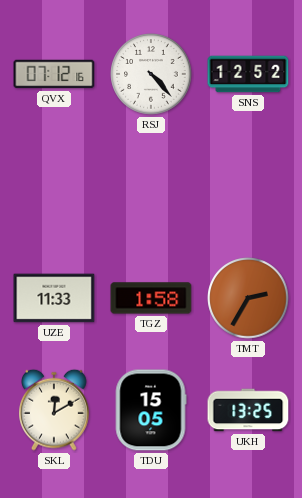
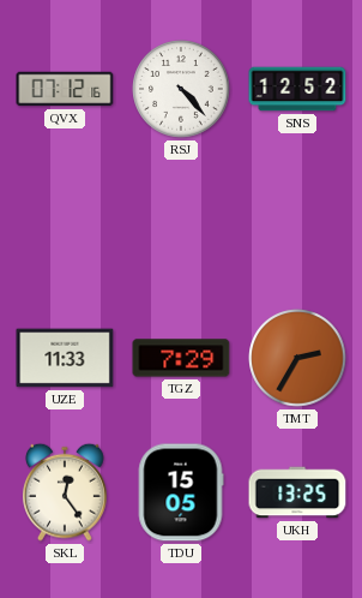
TGZ: 1:58 -> 7:29
SKL: 12:10 -> 12:24
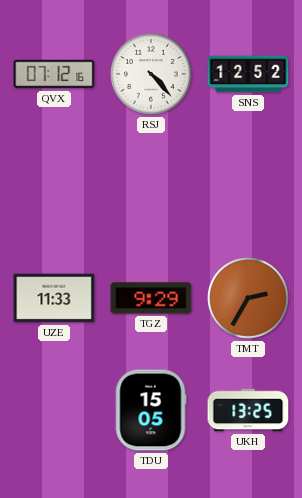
TGZ: 7:29 -> 9:29
SKL: 12:24 -> none
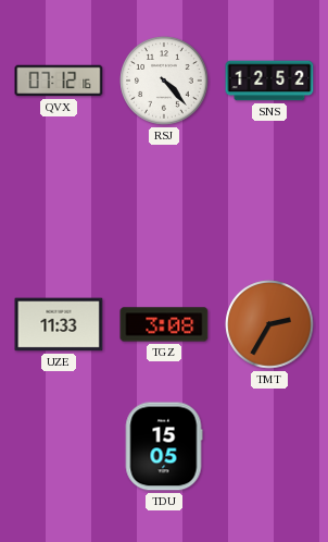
TGZ: 9:29 -> 3:08
UKH: 13:25 -> none
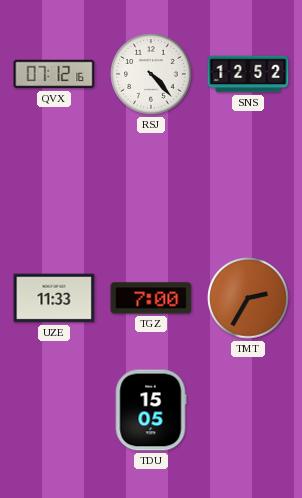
TGZ: 3:08 -> 7:00
